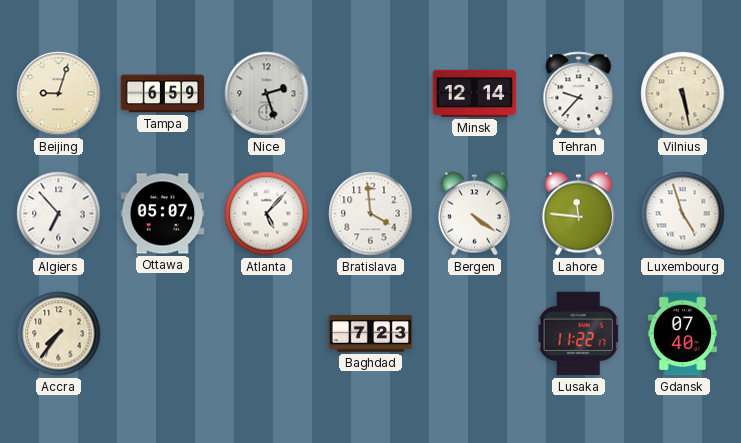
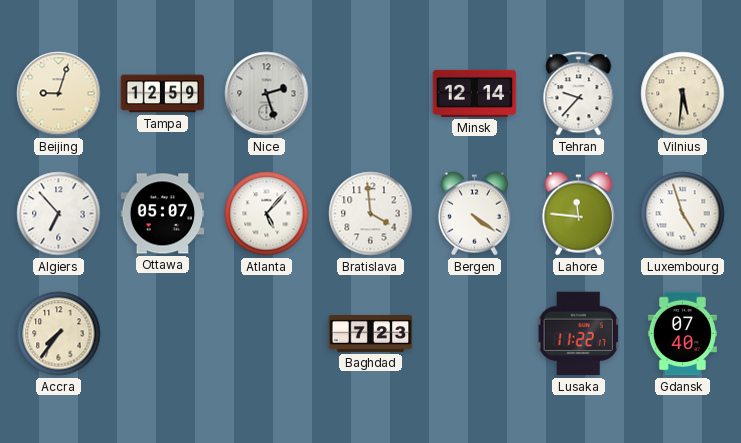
Tampa: 6:59 -> 12:59
Vilnius: 5:28 -> 5:31
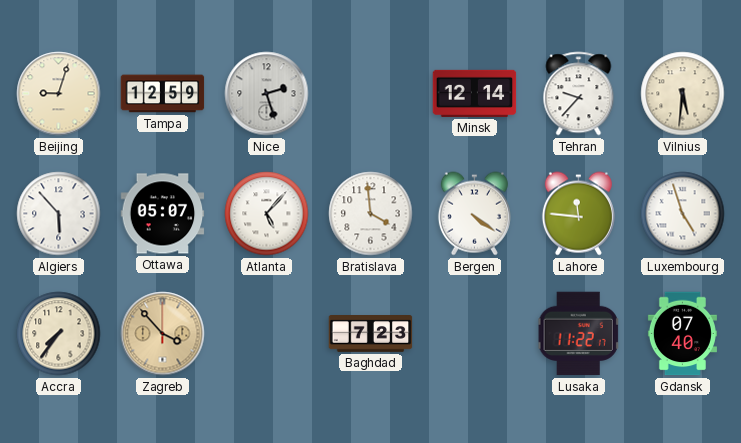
Algiers: 6:53 -> 5:53
Zagreb: none -> 3:53
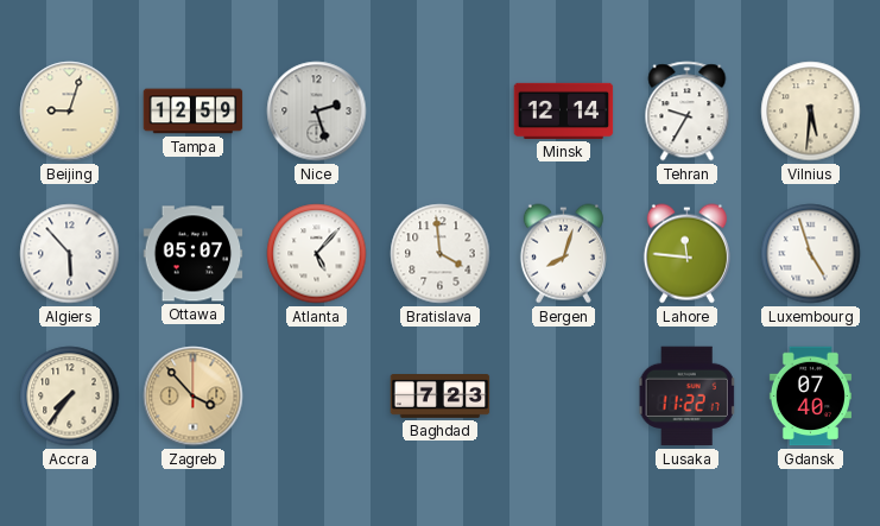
Tehran: 9:37 -> 9:35
Bergen: 4:21 -> 8:03
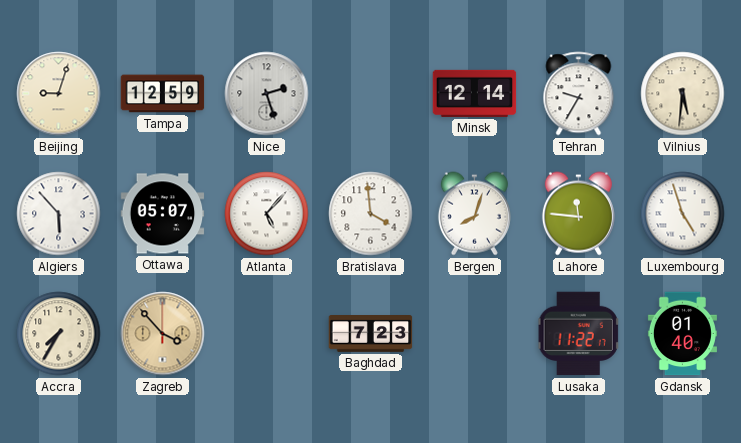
Accra: 7:36 -> 7:35
Gdansk: 07:40 -> 01:40
